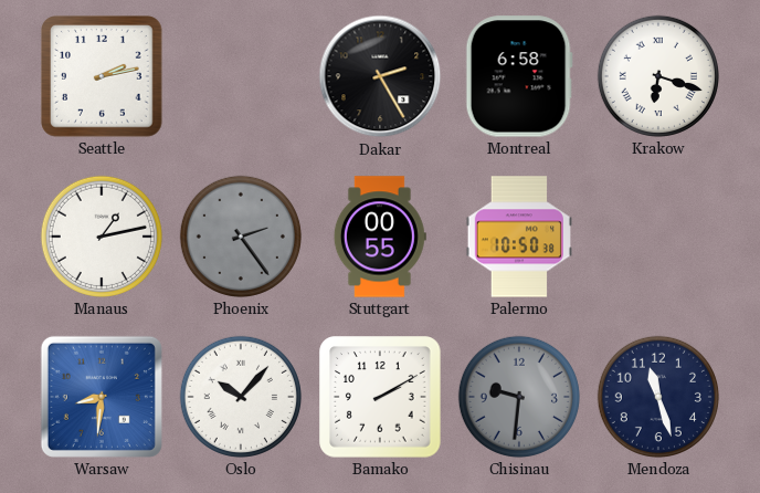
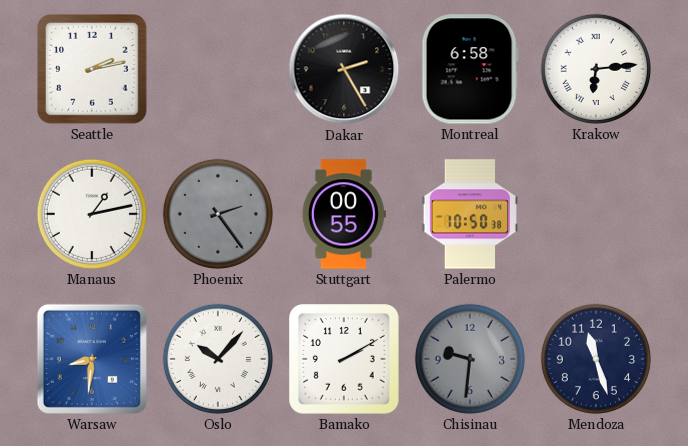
Krakow: 6:18 -> 6:14
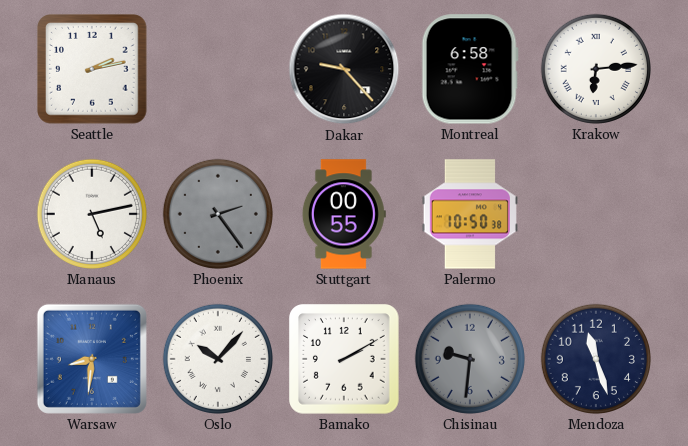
Dakar: 2:25 -> 9:23
Manaus: 1:13 -> 5:13
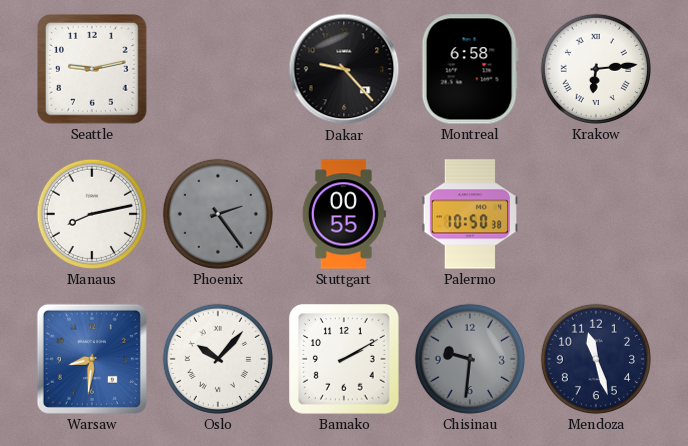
Seattle: 2:13 -> 9:13
Manaus: 5:13 -> 8:13
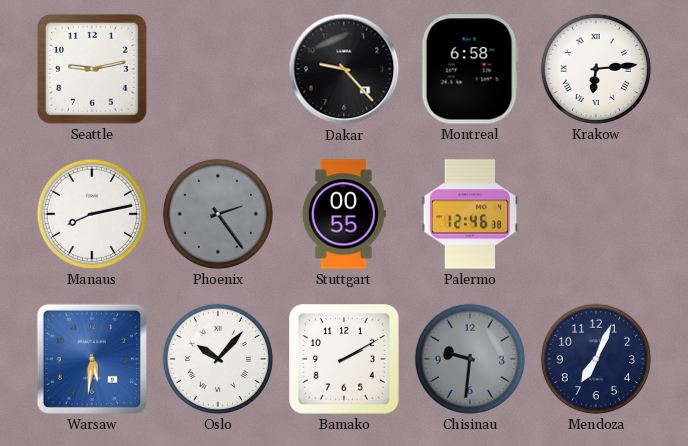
Palermo: 10:50 -> 12:46
Warsaw: 8:31 -> 5:31
Mendoza: 11:27 -> 7:04
